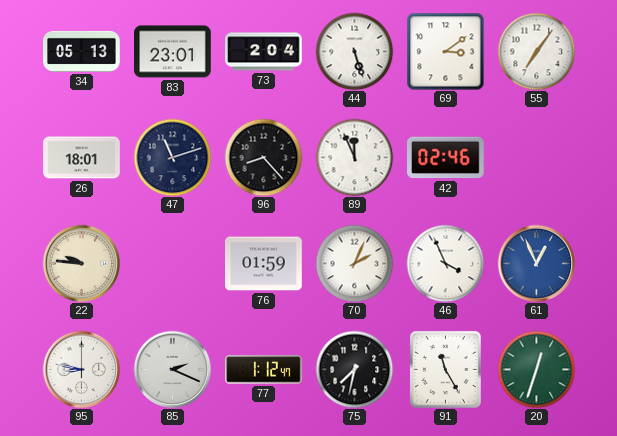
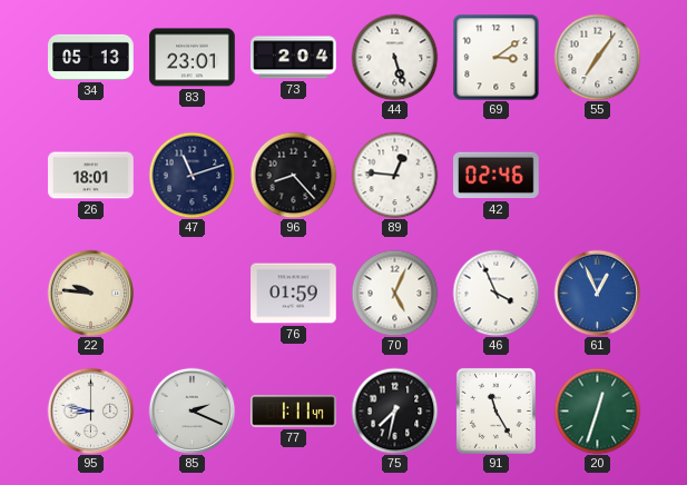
89: 11:56 -> 12:46
70: 2:04 -> 5:04
77: 1:12 -> 1:11
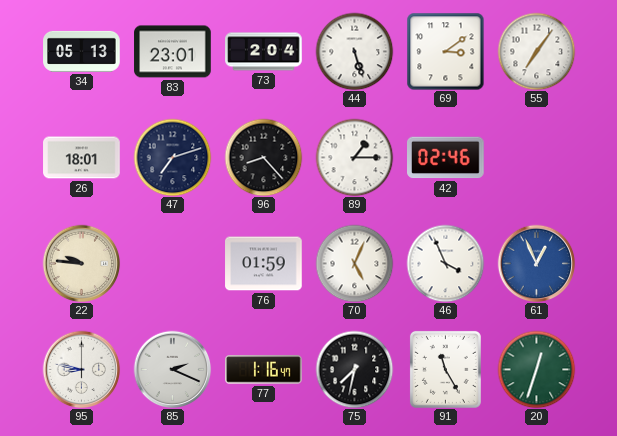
47: 11:12 -> 7:12
89: 12:46 -> 1:15
77: 1:11 -> 1:16
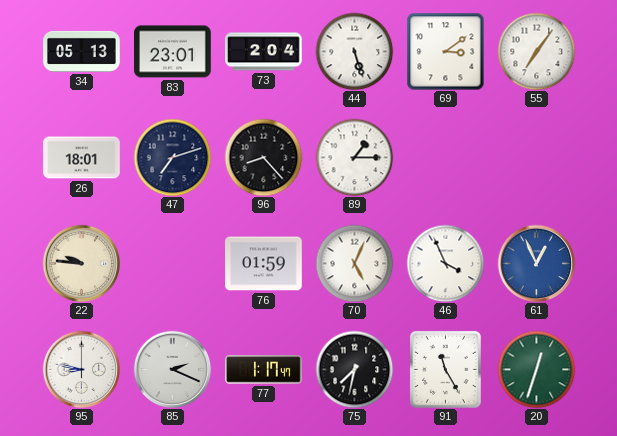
42: 02:46 -> none
77: 1:16 -> 1:17
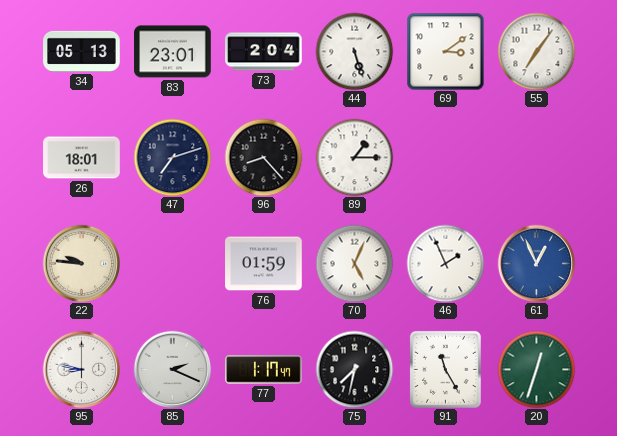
46: 3:56 -> 1:56
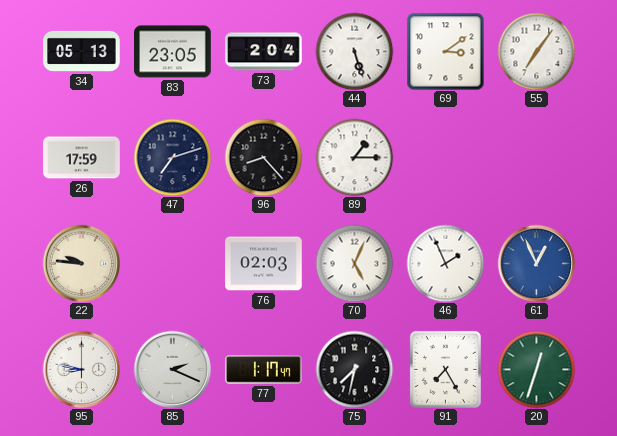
83: 23:01 -> 23:05
26: 18:01 -> 17:59
76: 01:59 -> 02:03
91: 11:25 -> 7:25
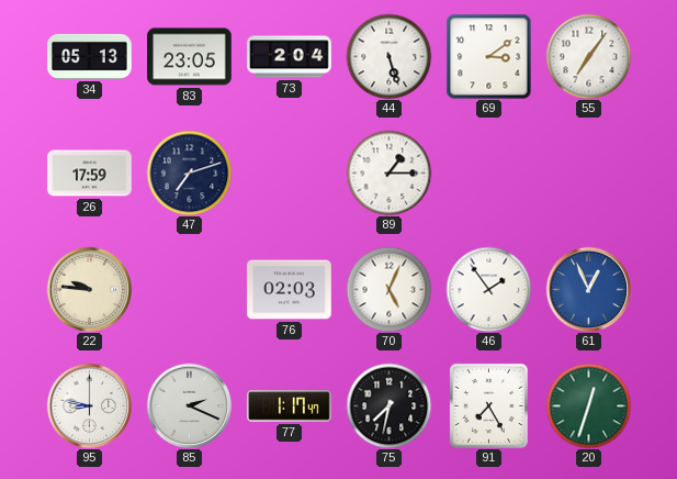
96: 8:23 -> none
46: 1:56 -> 1:54
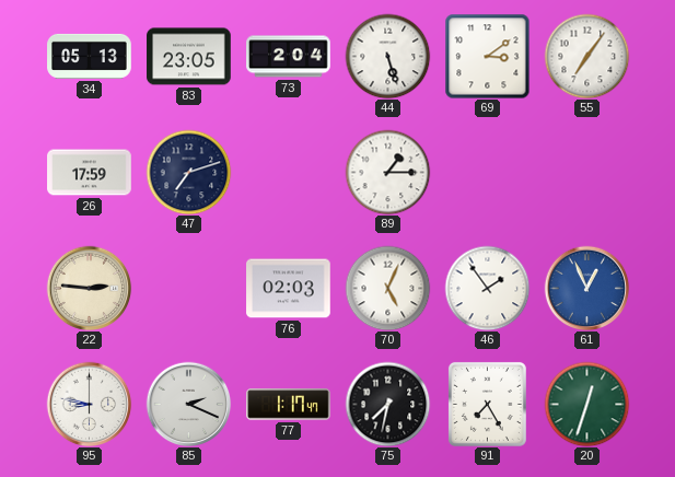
22: 9:46 -> 2:46
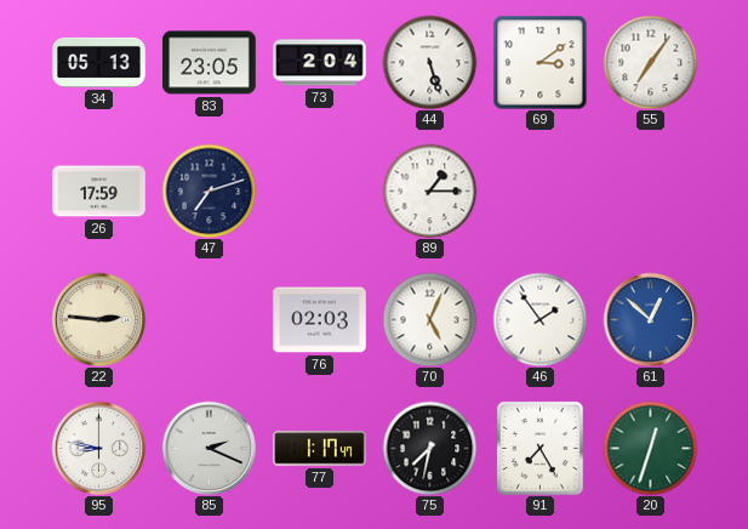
61: 12:56 -> 12:52
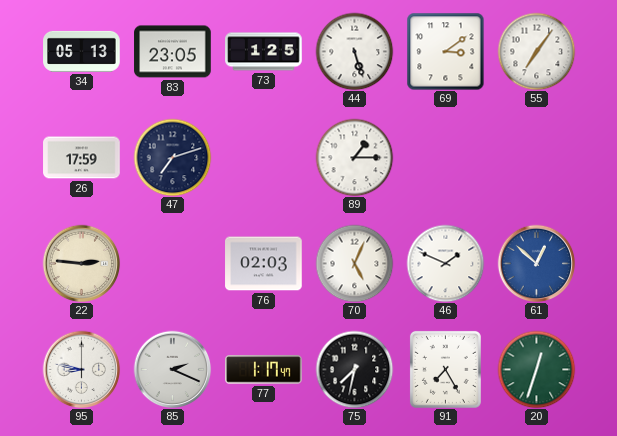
73: 2:04 -> 1:25
46: 1:54 -> 1:49
